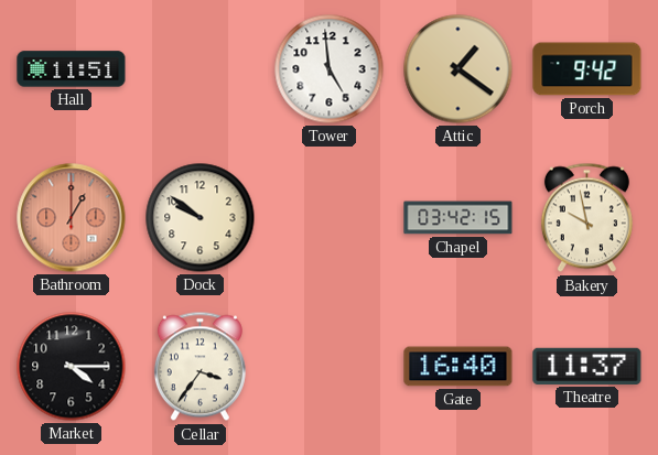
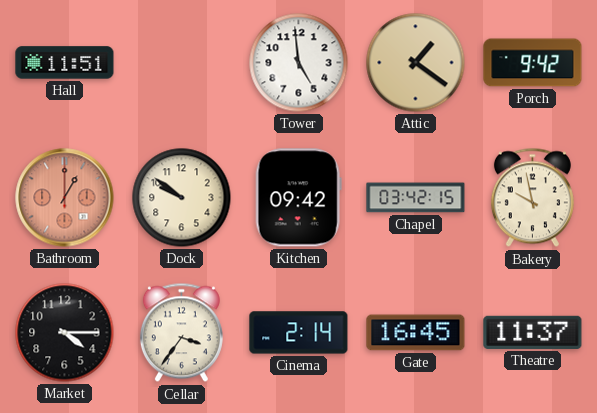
Kitchen: none -> 09:42
Cinema: none -> 2:14
Gate: 16:40 -> 16:45
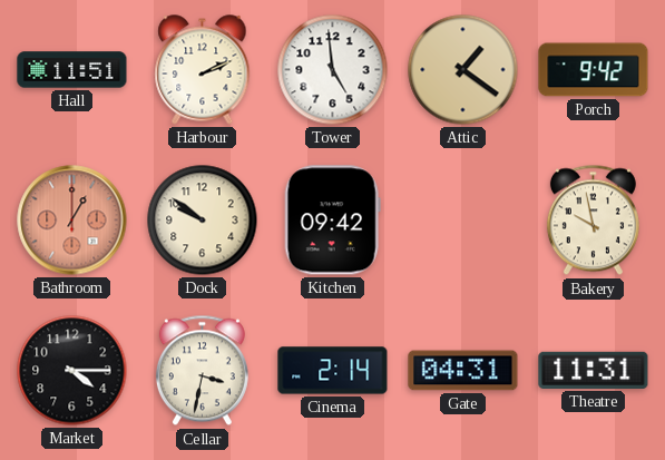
Harbour: none -> 2:11
Chapel: 03:42 -> none
Cellar: 3:36 -> 3:32
Gate: 16:45 -> 04:31
Theatre: 11:37 -> 11:31
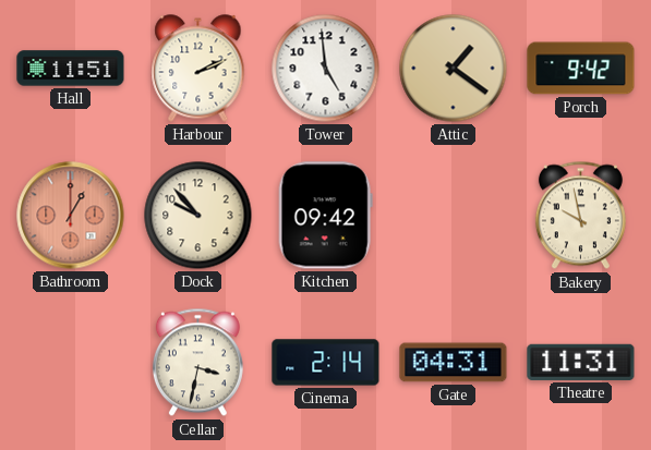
Dock: 9:51 -> 9:53
Market: 4:15 -> none
